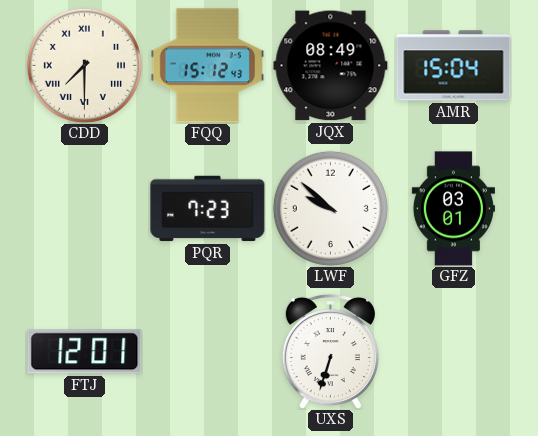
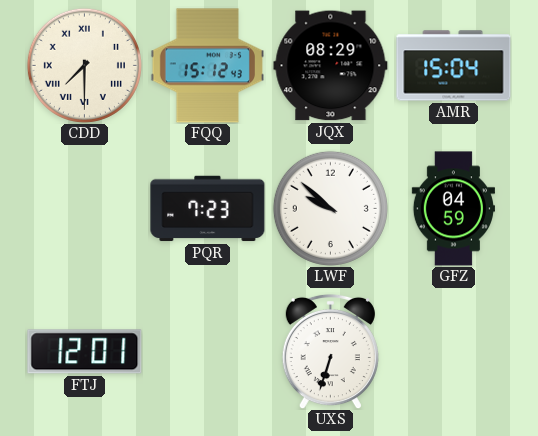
JQX: 08:49 -> 08:29
GFZ: 03:01 -> 04:59
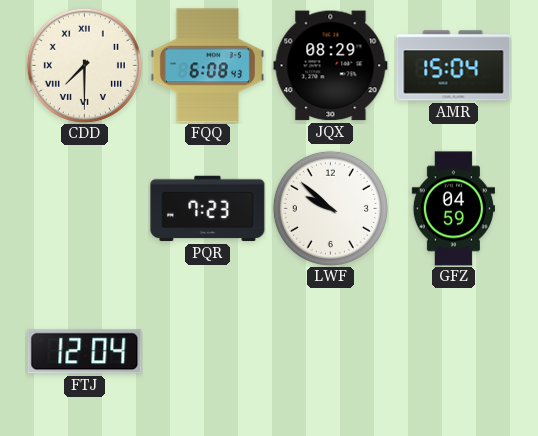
FQQ: 15:12 -> 6:08
FTJ: 12:01 -> 12:04
UXS: 6:33 -> none
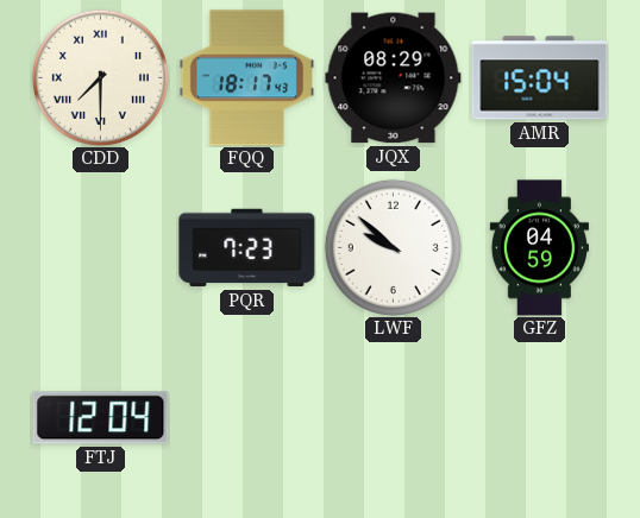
FQQ: 6:08 -> 18:17
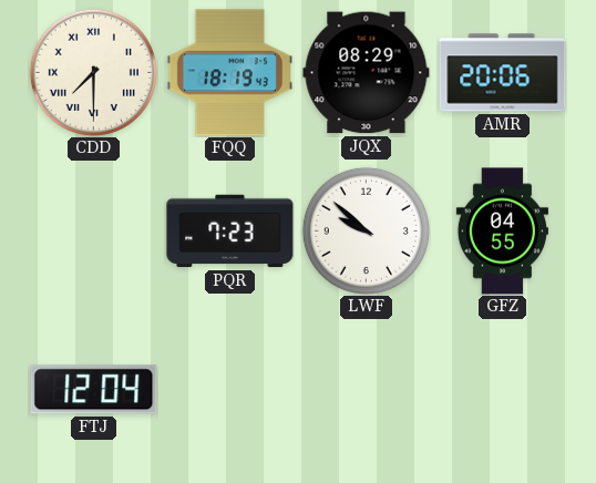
FQQ: 18:17 -> 18:19
AMR: 15:04 -> 20:06
GFZ: 04:59 -> 04:55
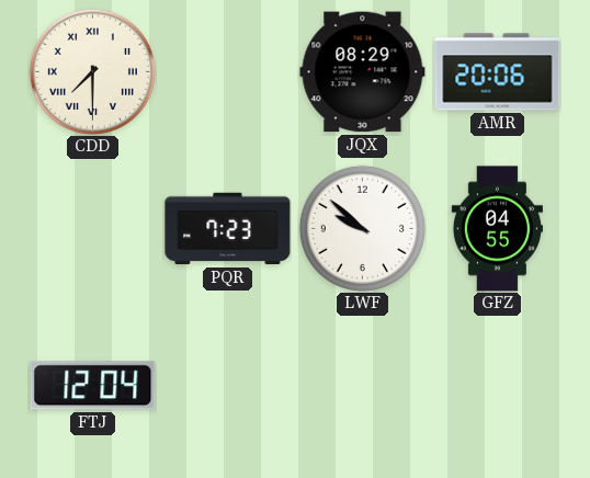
FQQ: 18:19 -> none
